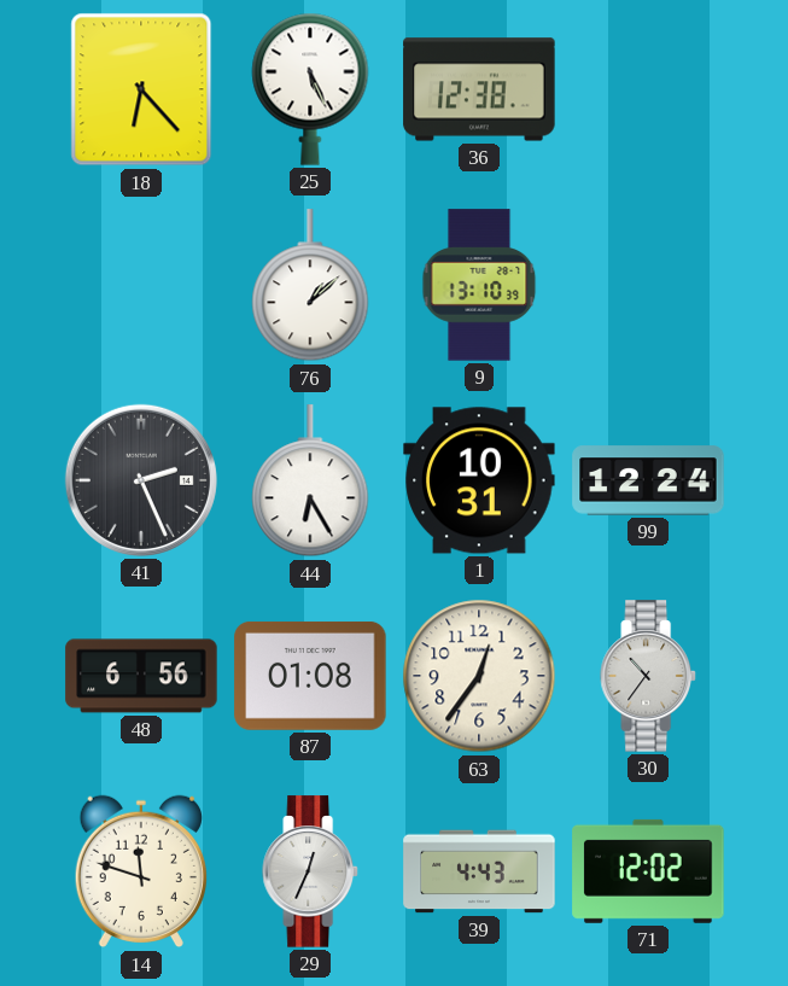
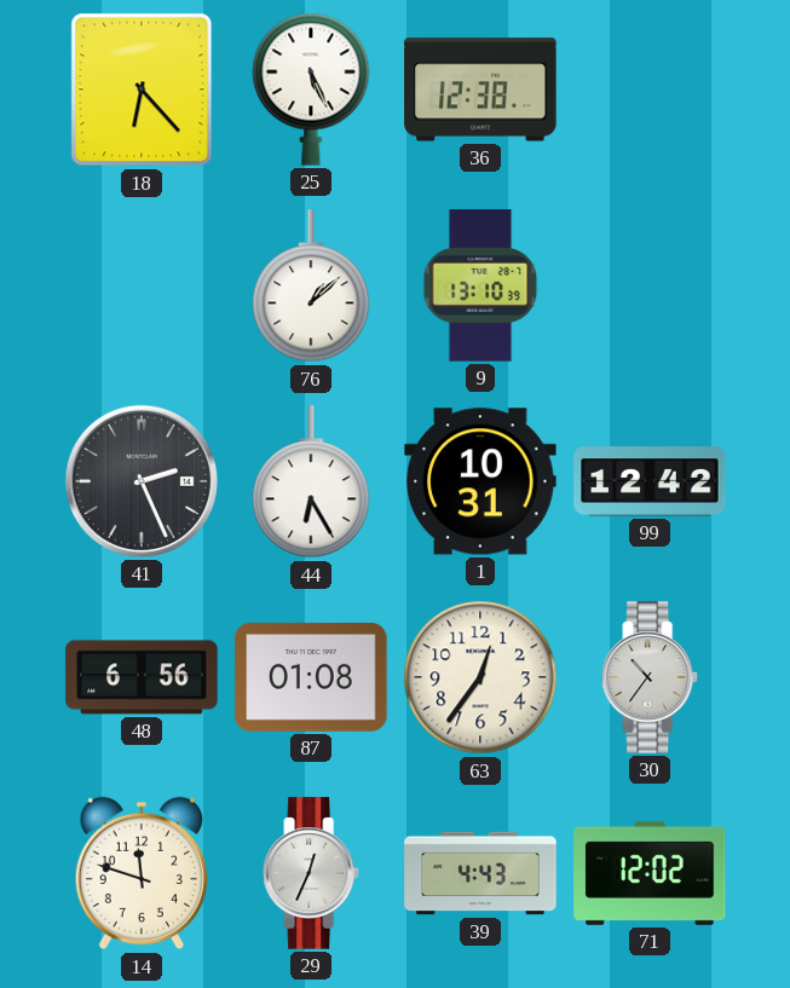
99: 12:24 -> 12:42
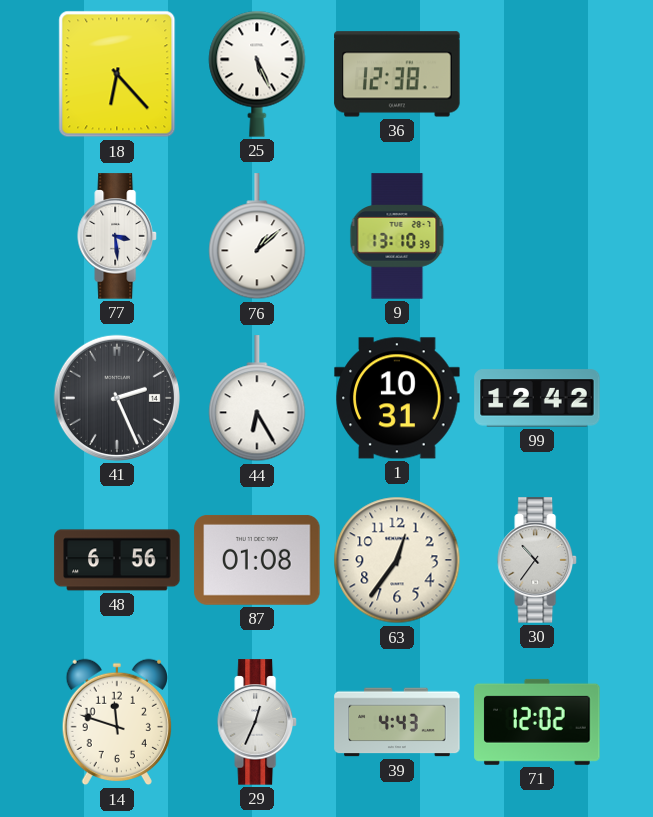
77: none -> 3:29
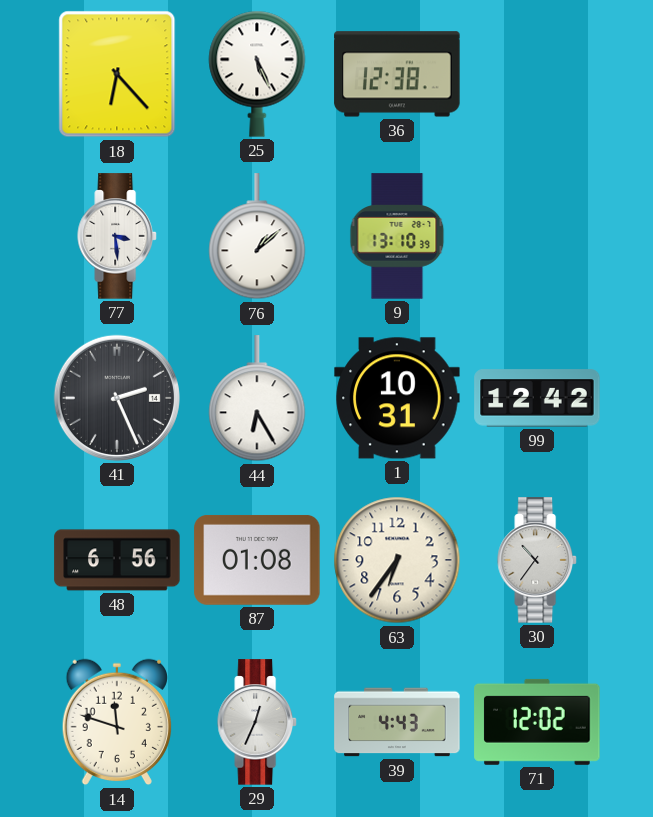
63: 12:36 -> 6:36
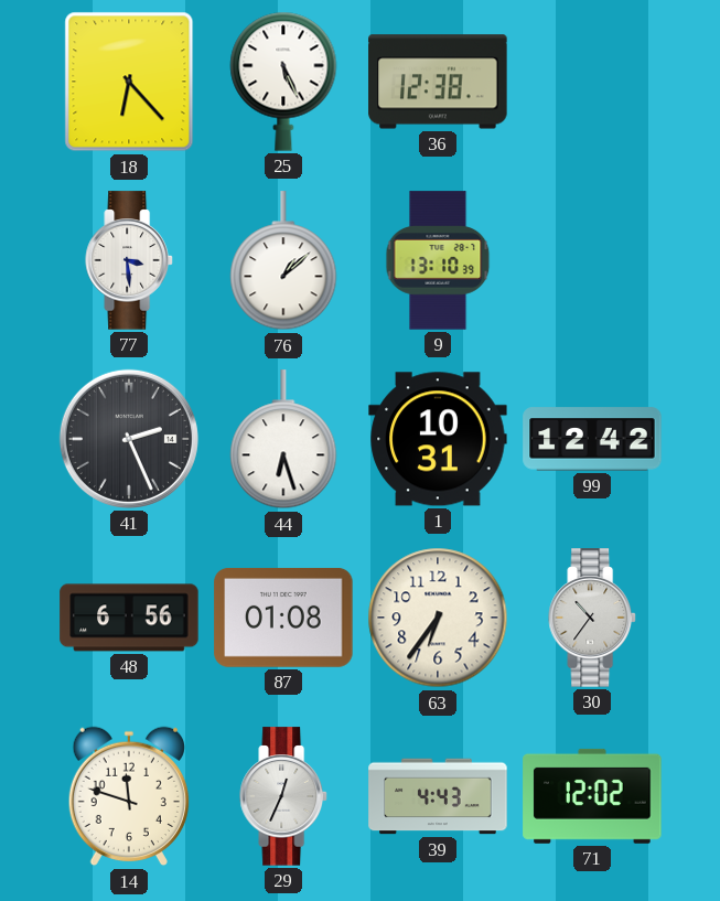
44: 6:25 -> 6:27
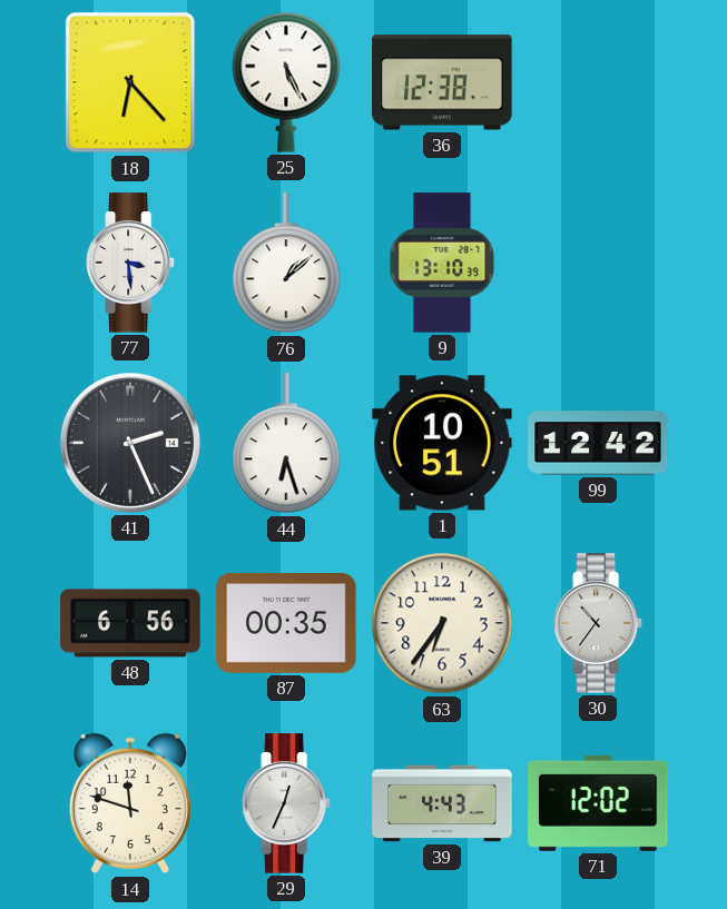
1: 10:31 -> 10:51
87: 01:08 -> 00:35
